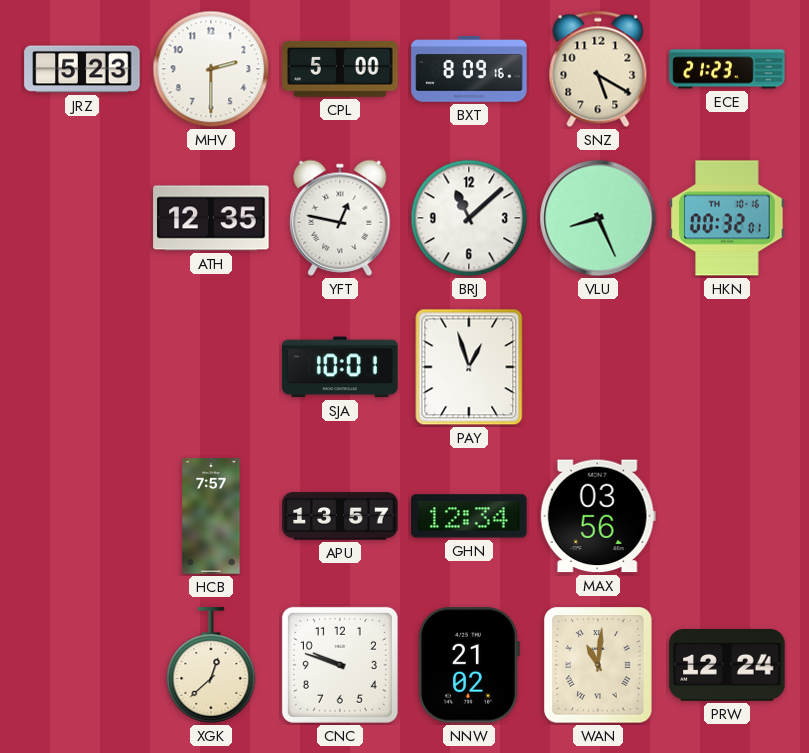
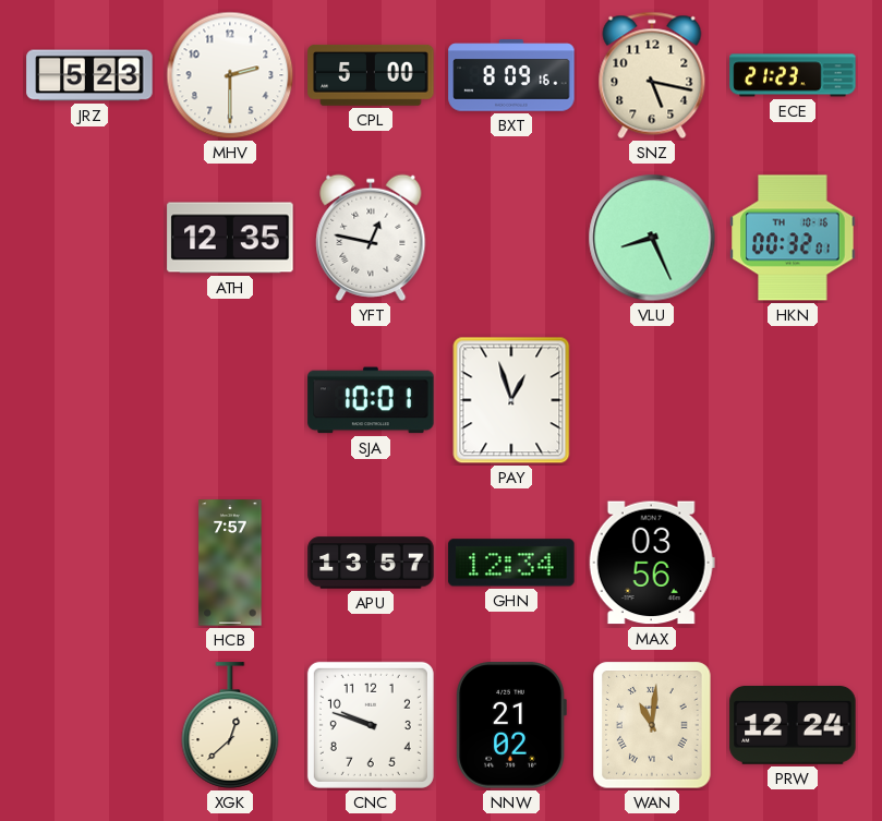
SNZ: 5:20 -> 5:17
BRJ: 11:08 -> none
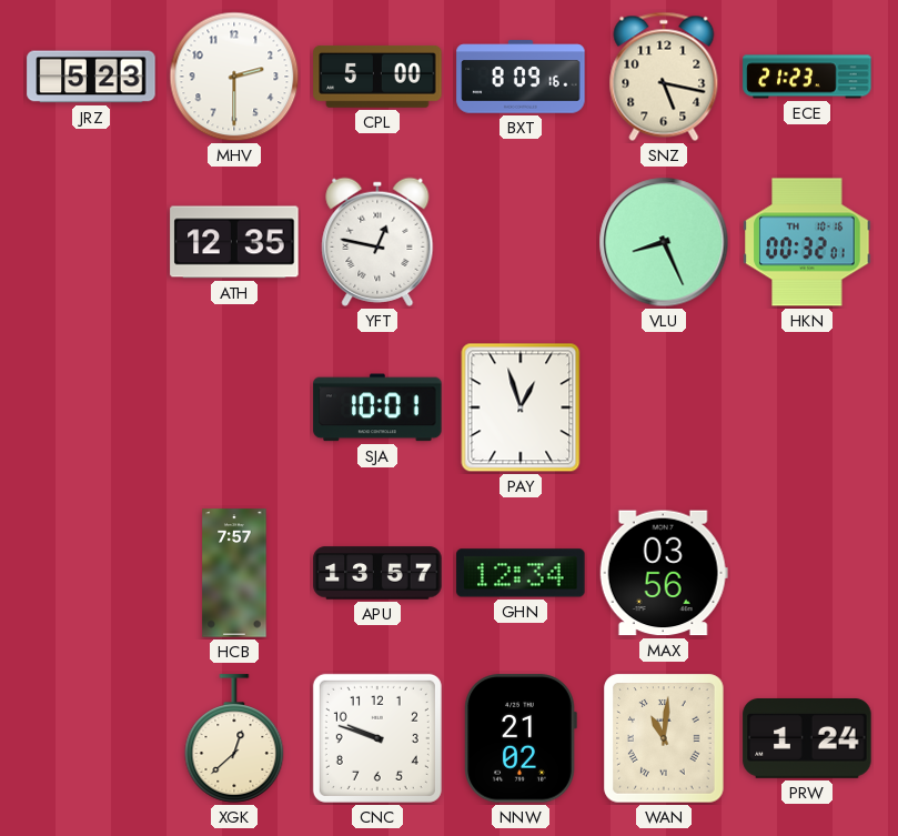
PRW: 12:24 -> 1:24
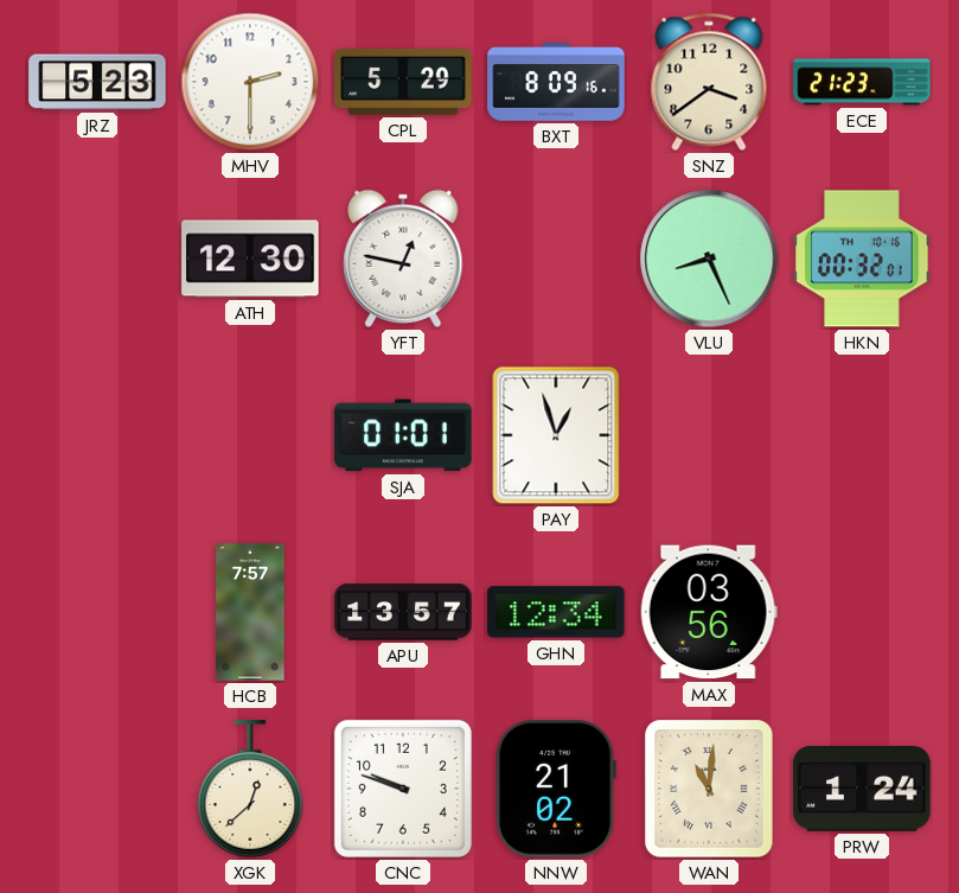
CPL: 5:00 -> 5:29
SNZ: 5:17 -> 3:39
ATH: 12:35 -> 12:30
SJA: 10:01 -> 01:01
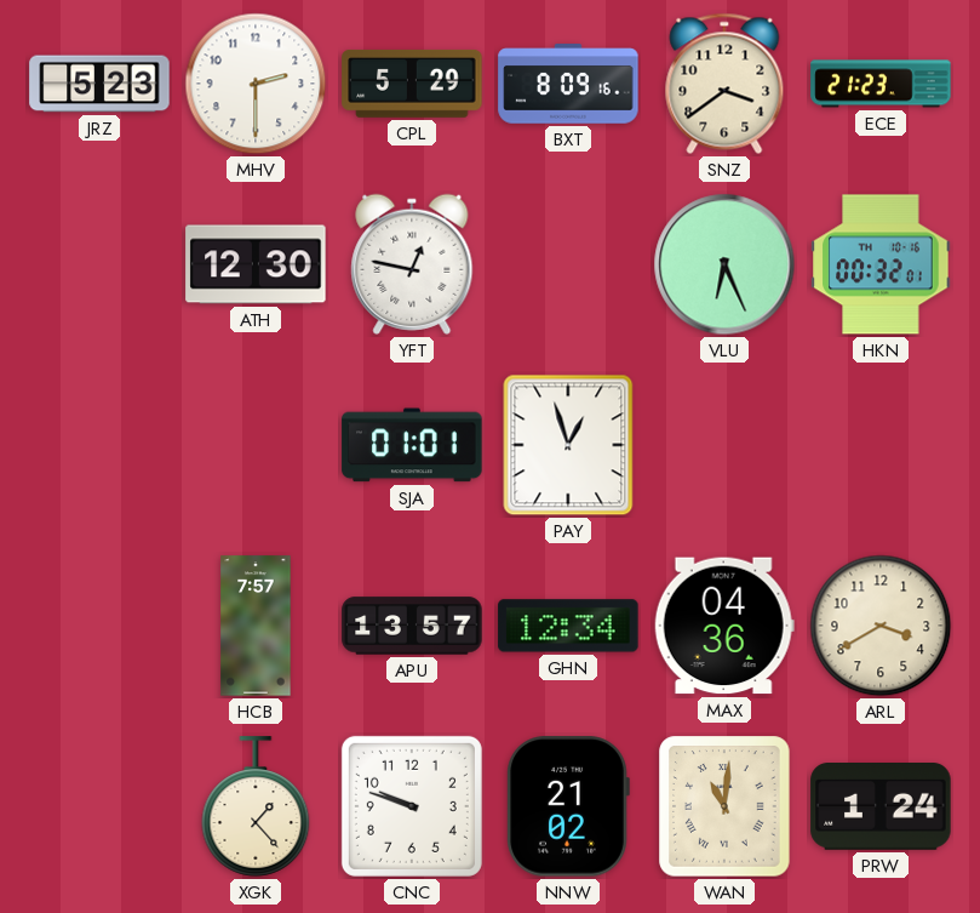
VLU: 8:26 -> 6:26
MAX: 03:56 -> 04:36
ARL: none -> 3:40
XGK: 12:38 -> 1:23
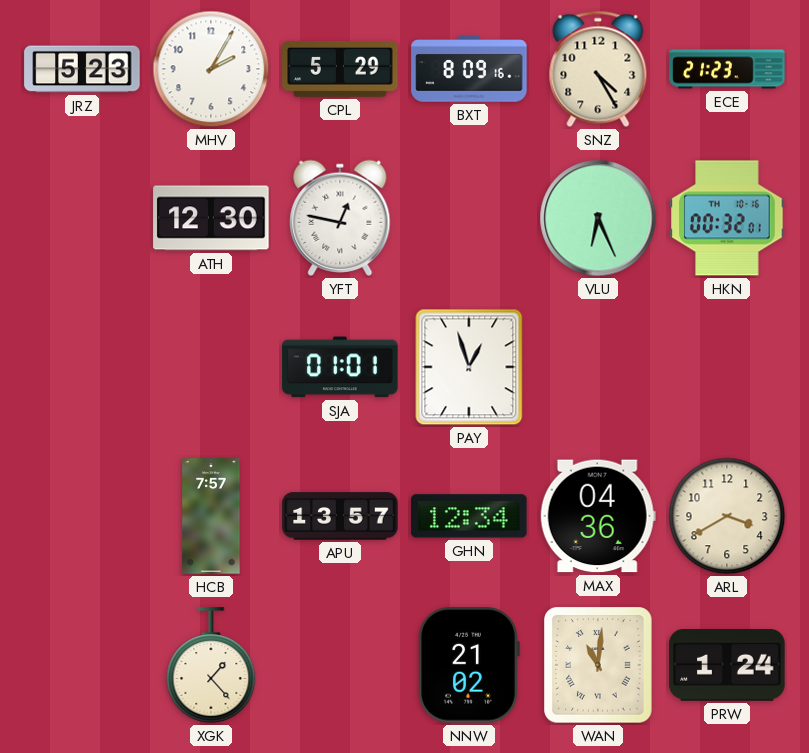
MHV: 2:30 -> 2:05
SNZ: 3:39 -> 4:25
CNC: 9:48 -> none
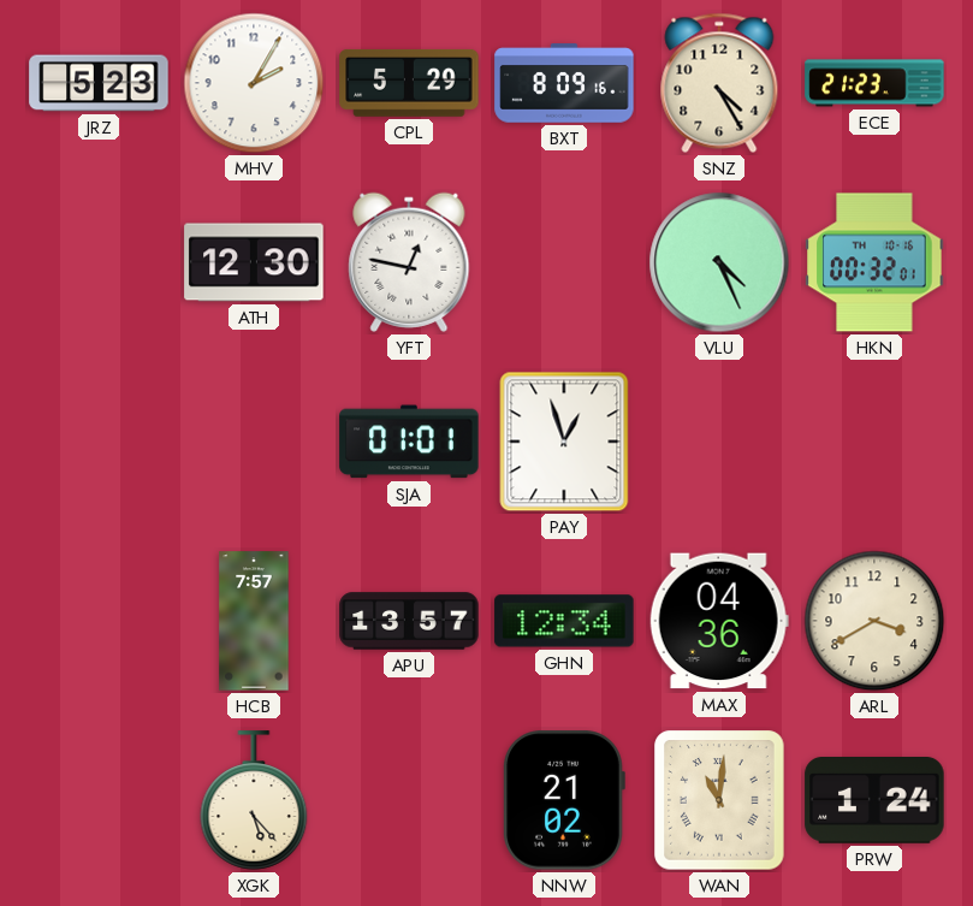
VLU: 6:26 -> 4:26
XGK: 1:23 -> 5:23
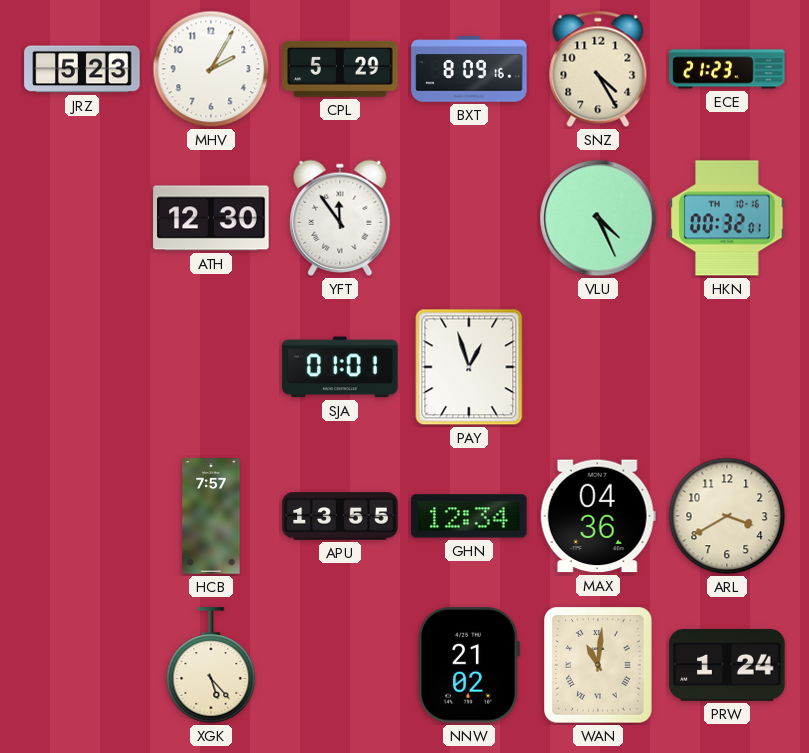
YFT: 12:47 -> 11:54
APU: 13:57 -> 13:55
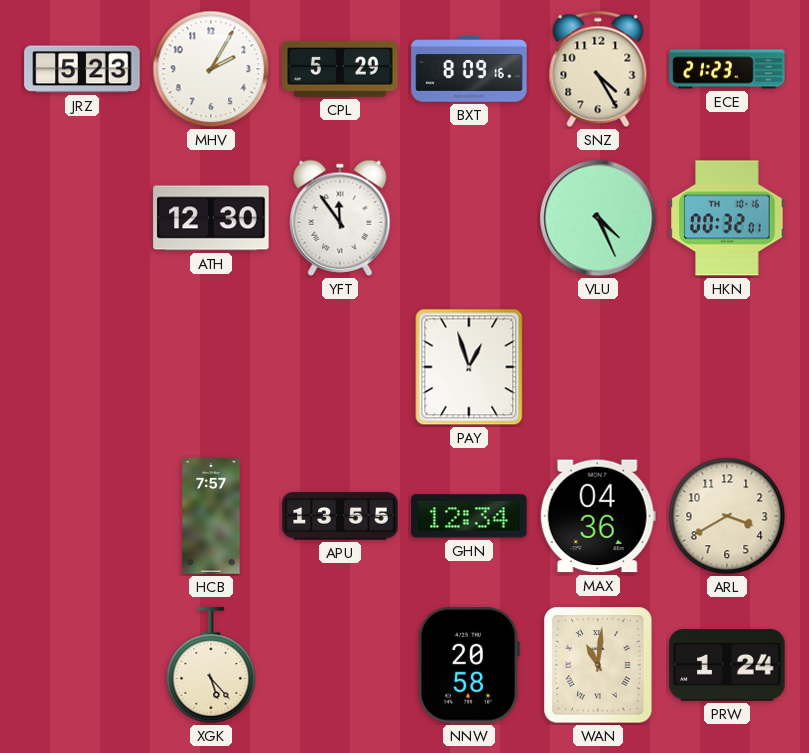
SJA: 01:01 -> none
NNW: 21:02 -> 20:58
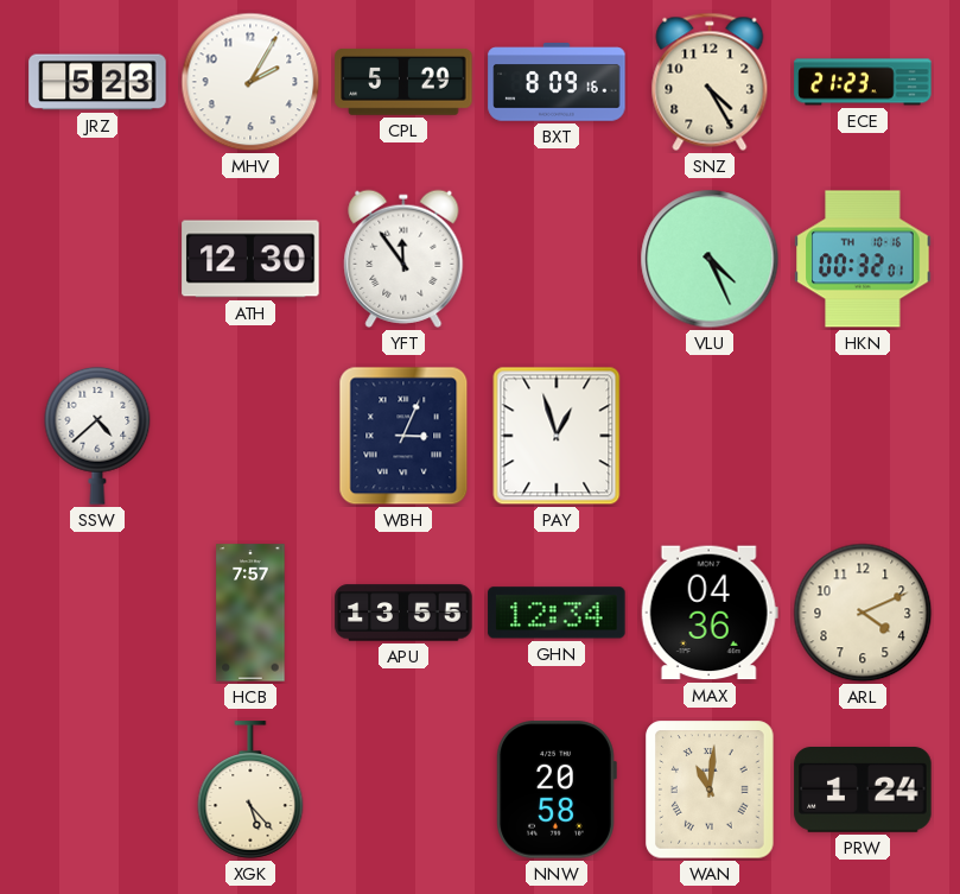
SSW: none -> 4:38
WBH: none -> 3:04
ARL: 3:40 -> 4:11
